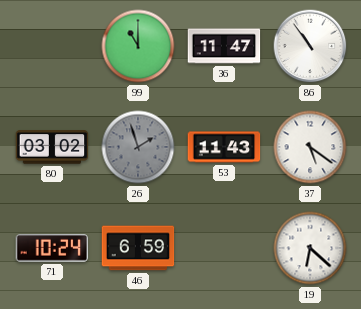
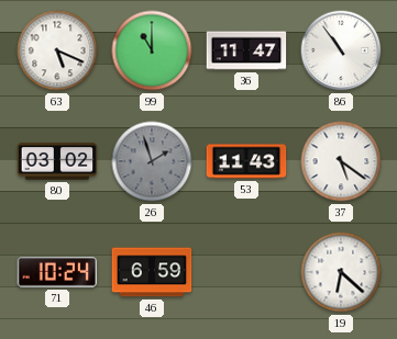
63: none -> 5:19
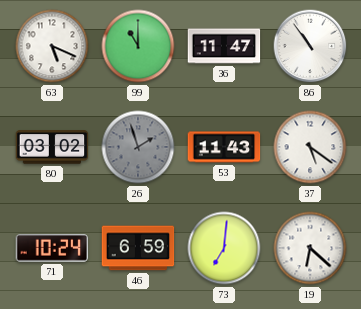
73: none -> 7:01
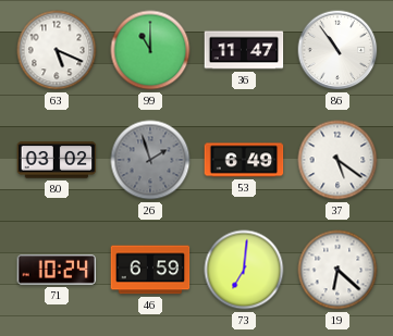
53: 11:43 -> 6:49
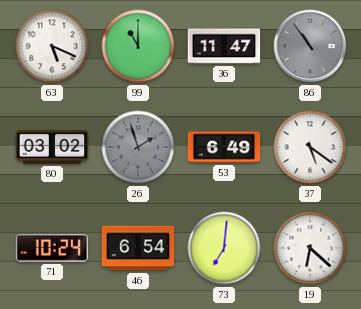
86 dial: white -> grey
46: 6:59 -> 6:54
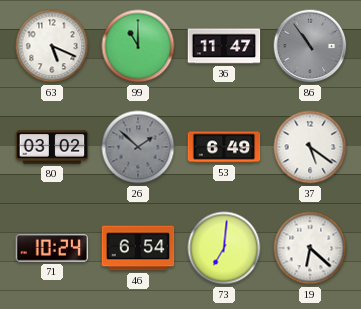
26: 1:57 -> 1:52
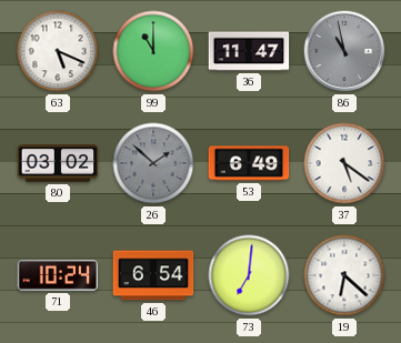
86: 10:54 -> 10:58
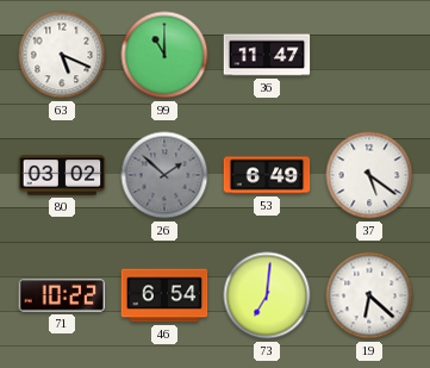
86: 10:58 -> none
71: 10:24 -> 10:22
